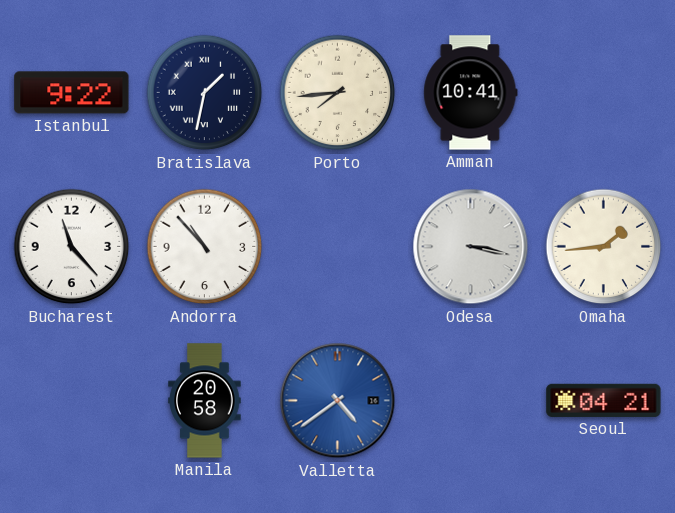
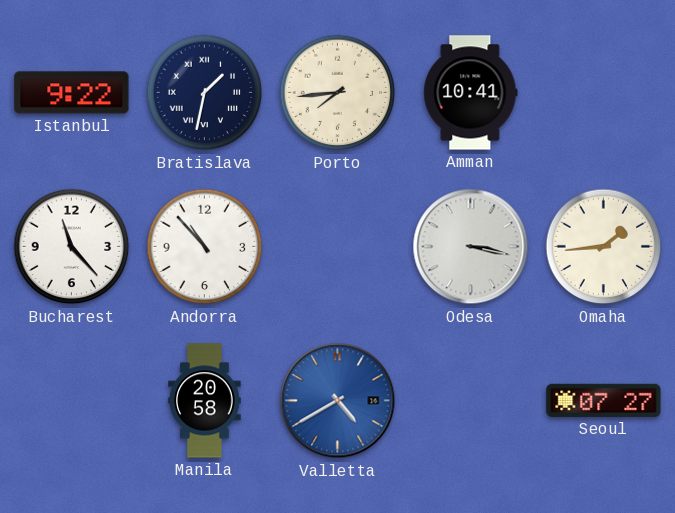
Valletta: 4:39 -> 4:40
Seoul: 04:21 -> 07:27
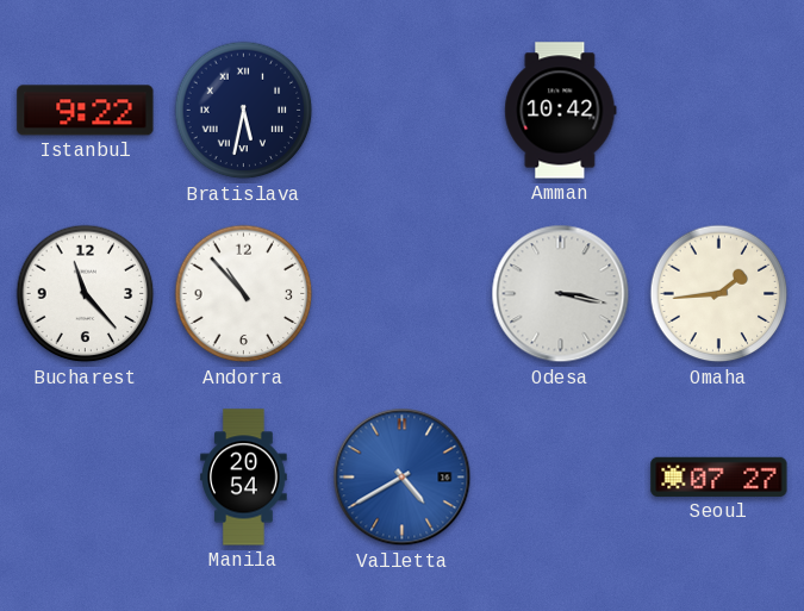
Bratislava: 1:32 -> 5:32
Porto: 7:44 -> none
Amman: 10:41 -> 10:42
Manila: 20:58 -> 20:54
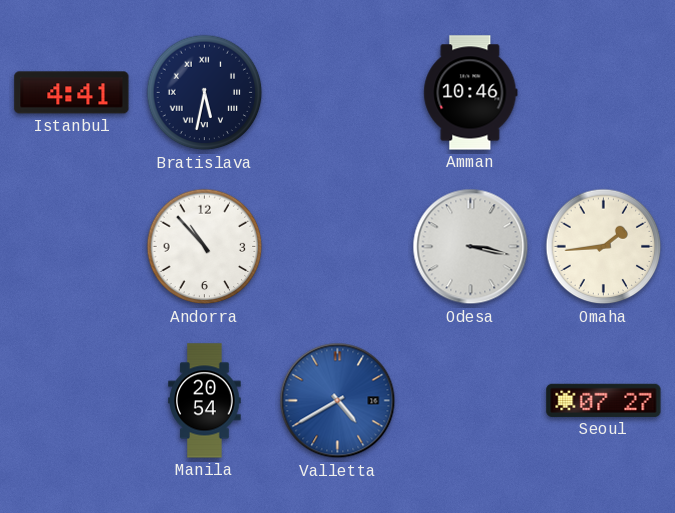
Istanbul: 9:22 -> 4:41
Amman: 10:42 -> 10:46
Bucharest: 11:23 -> none
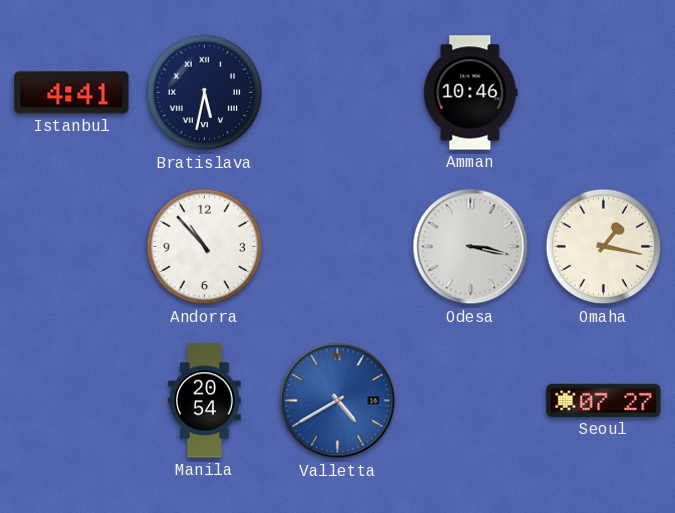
Omaha: 1:44 -> 1:17
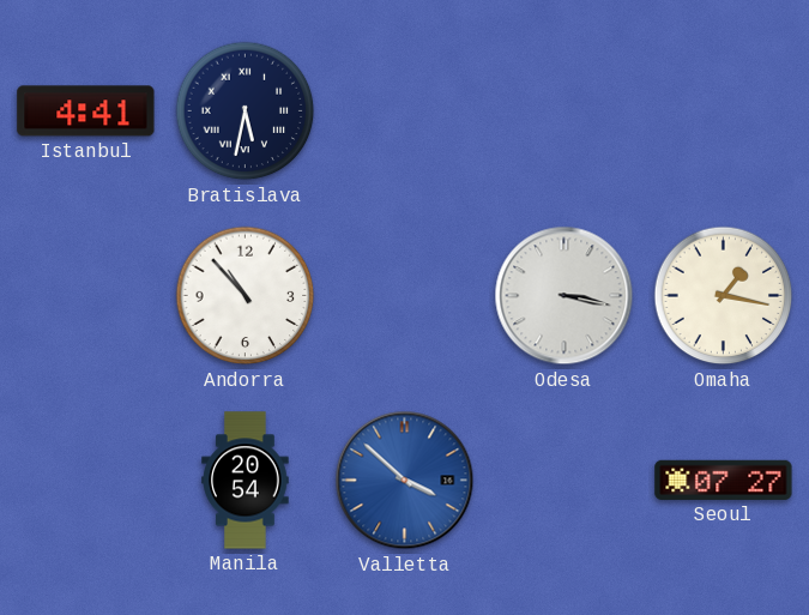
Amman: 10:46 -> none
Valletta: 4:40 -> 3:52
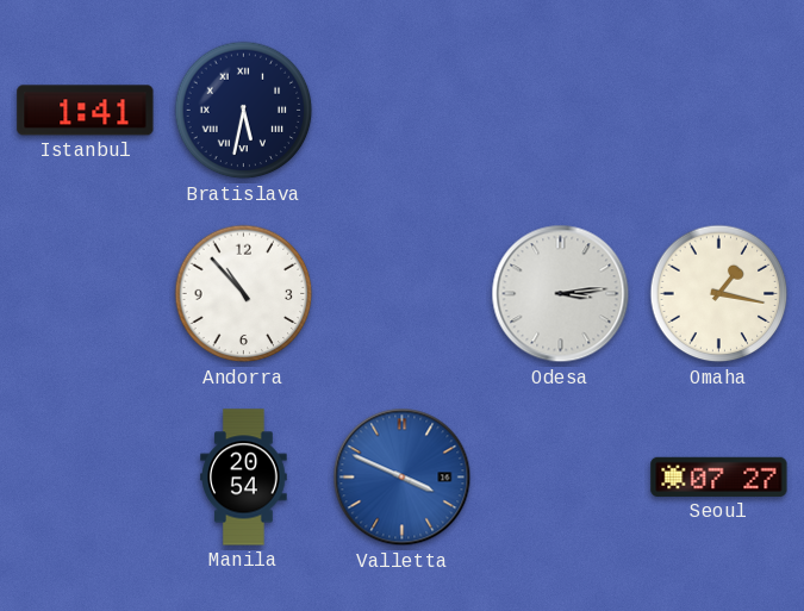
Istanbul: 4:41 -> 1:41
Odesa: 3:17 -> 3:14
Valletta: 3:52 -> 3:49
